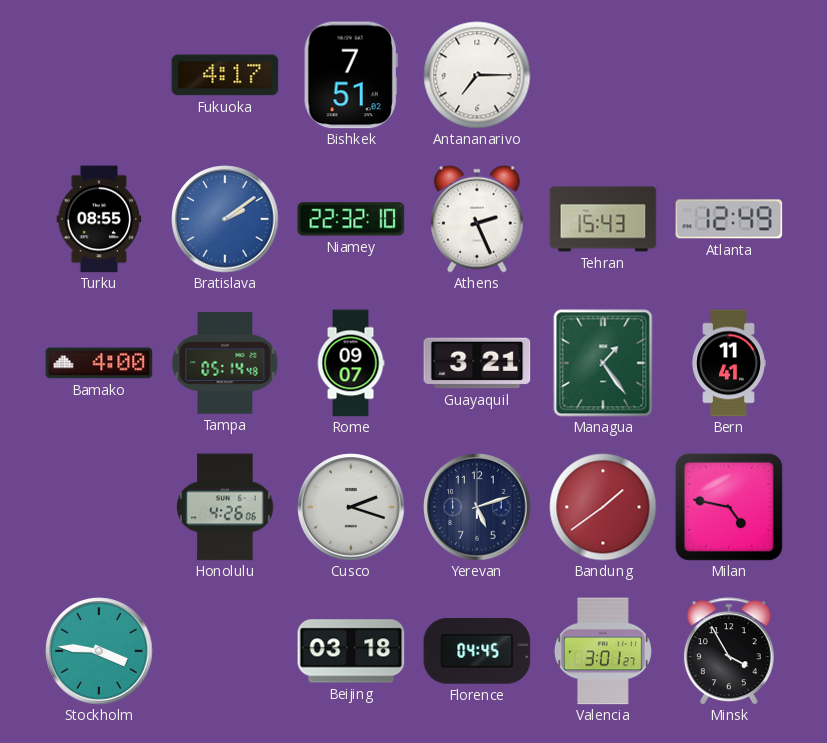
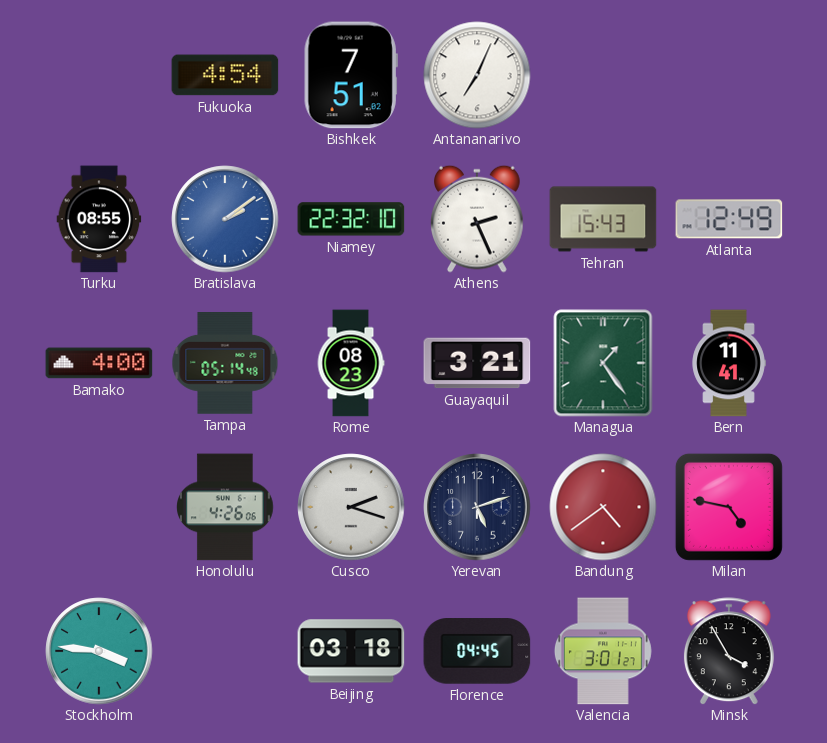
Fukuoka: 4:17 -> 4:54
Antananarivo: 7:15 -> 7:04
Rome: 09:07 -> 08:23
Bandung: 1:39 -> 4:39
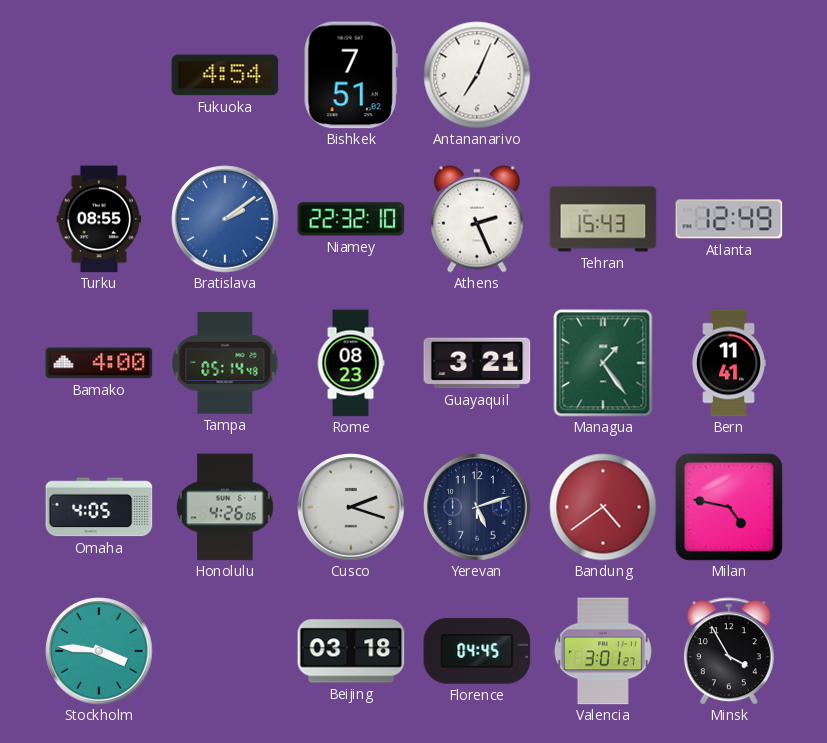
Omaha: none -> 4:05
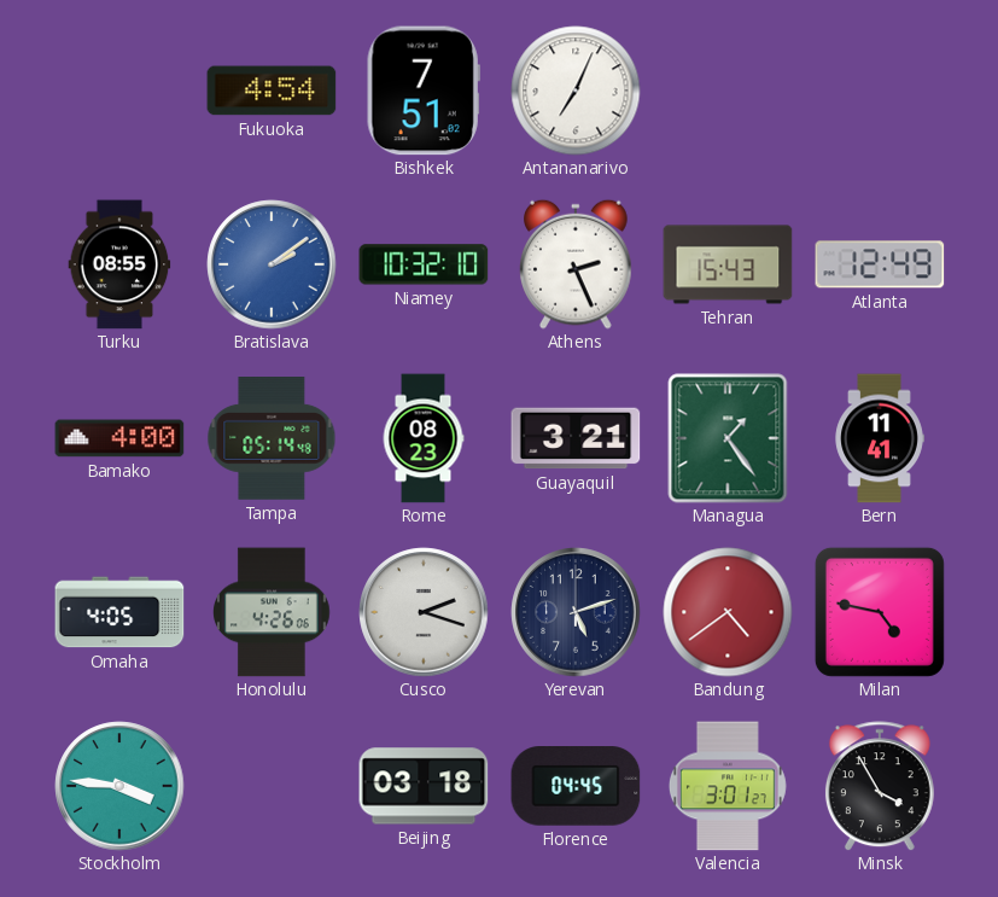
Niamey: 22:32 -> 10:32
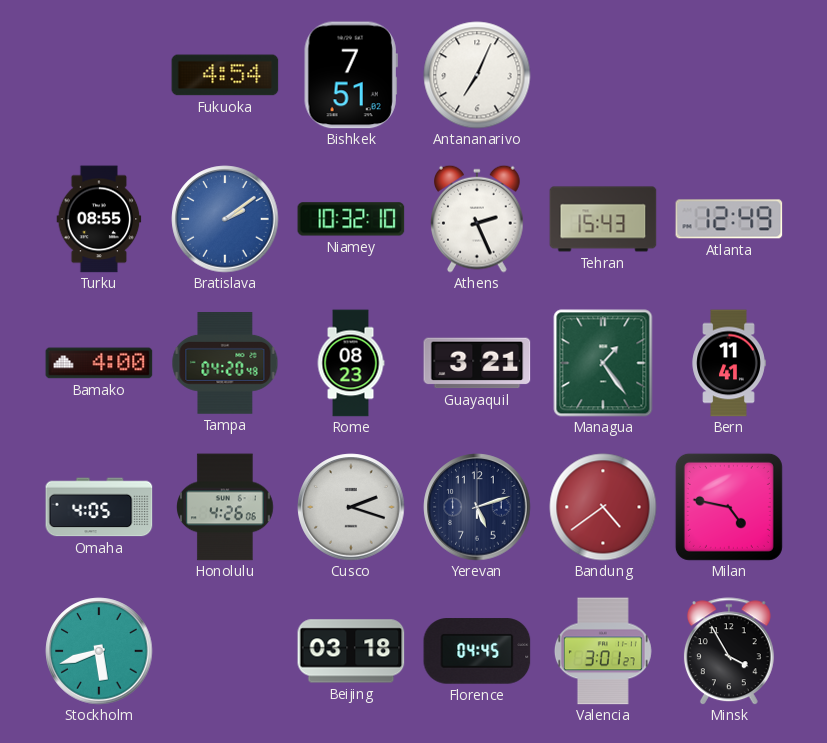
Tampa: 05:14 -> 04:20
Stockholm: 3:46 -> 5:42
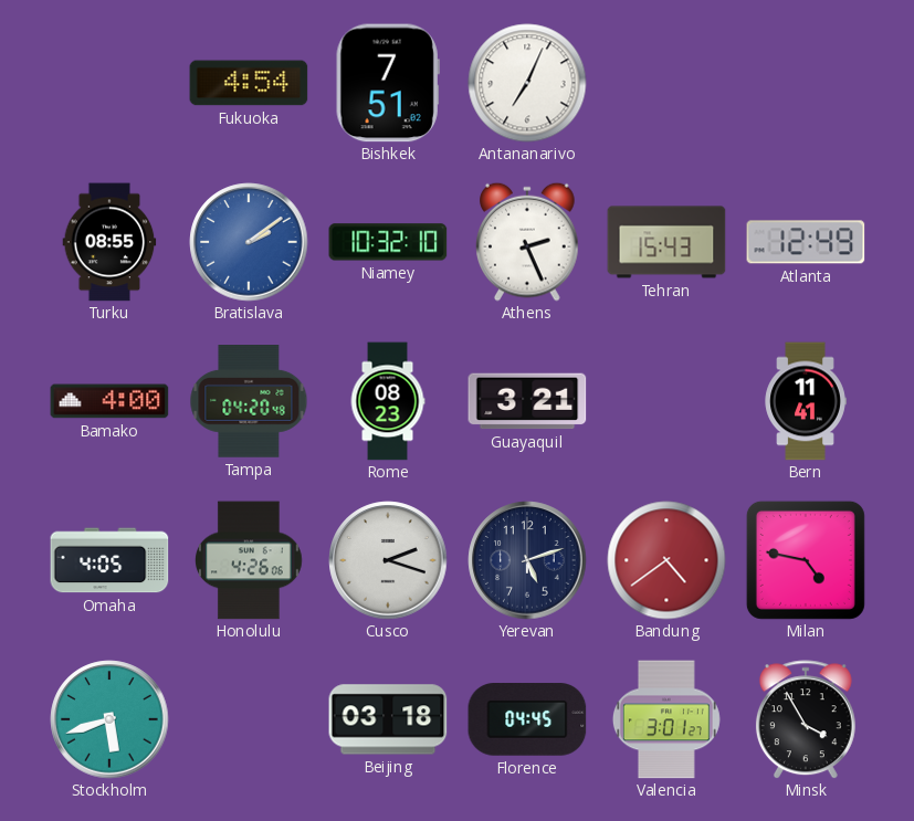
Managua: 1:24 -> none
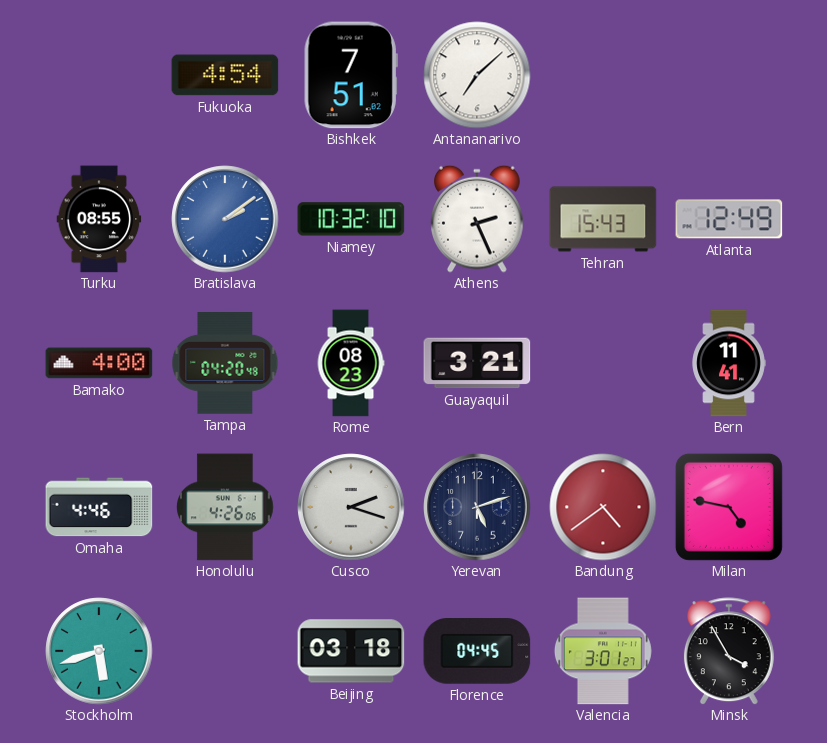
Antananarivo: 7:04 -> 7:08
Omaha: 4:05 -> 4:46
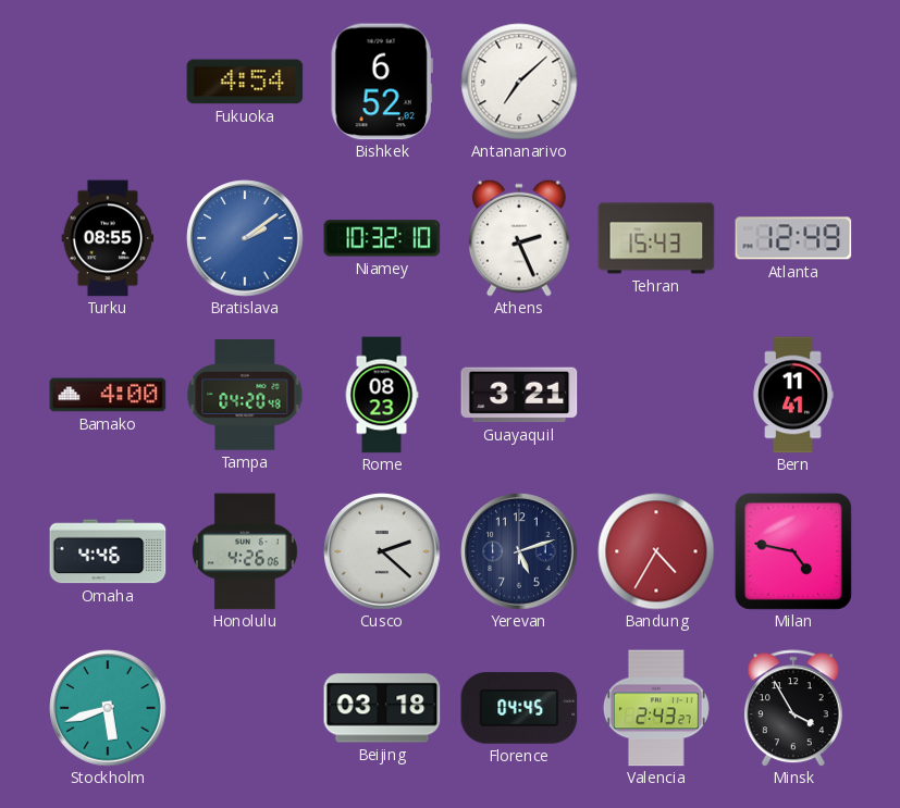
Bishkek: 7:51 -> 6:52
Cusco: 2:18 -> 2:22
Bandung: 4:39 -> 4:35
Valencia: 3:01 -> 2:43
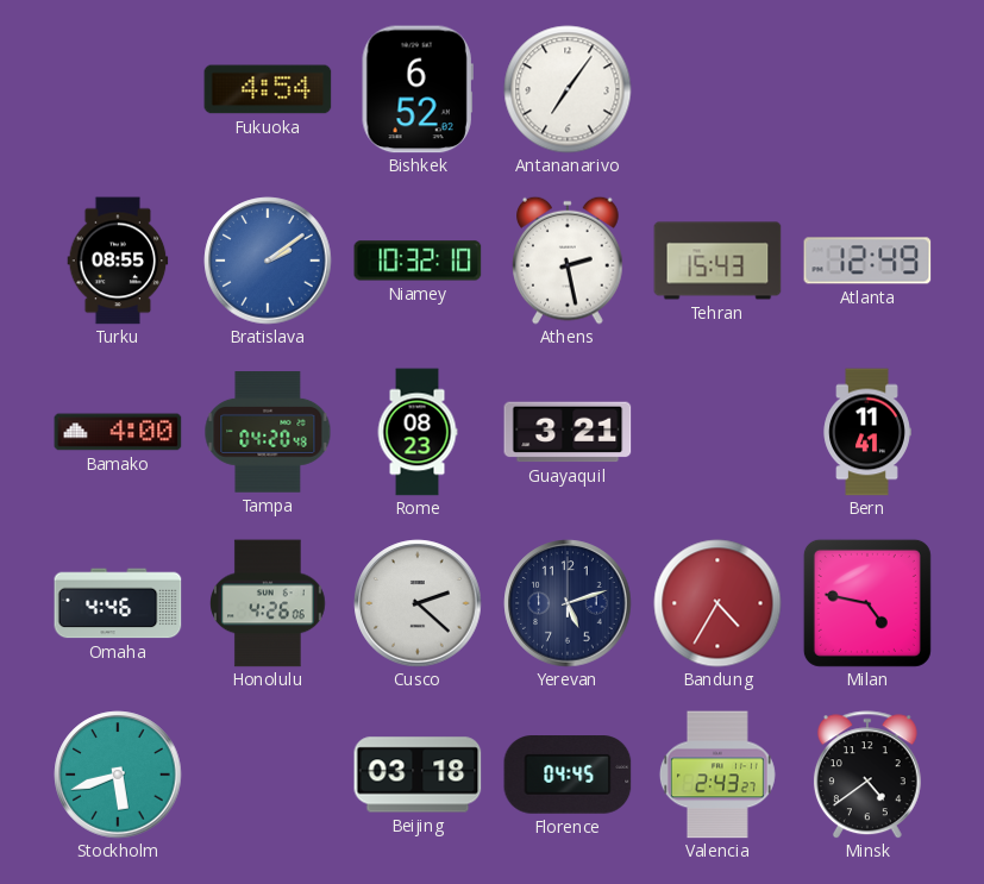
Antananarivo: 7:08 -> 7:06
Athens: 2:26 -> 2:28
Minsk: 3:55 -> 4:39
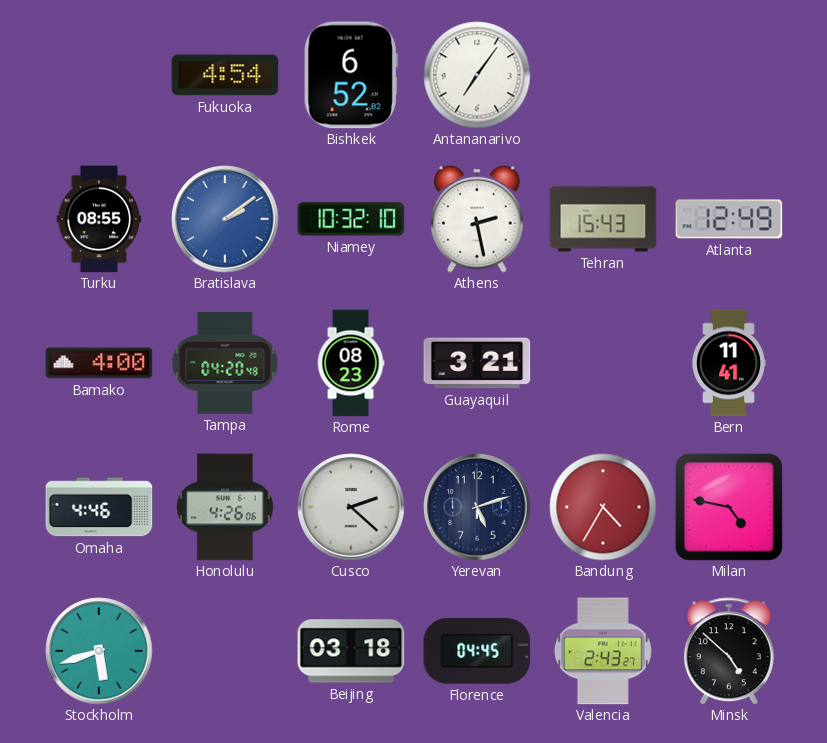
Minsk: 4:39 -> 4:52
